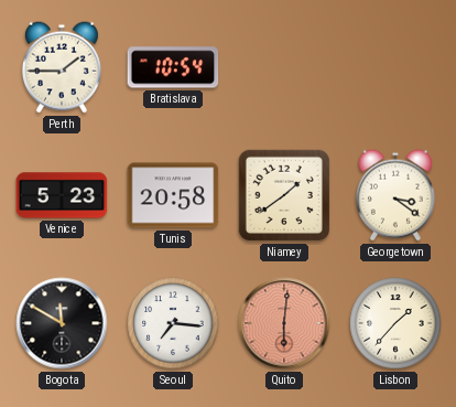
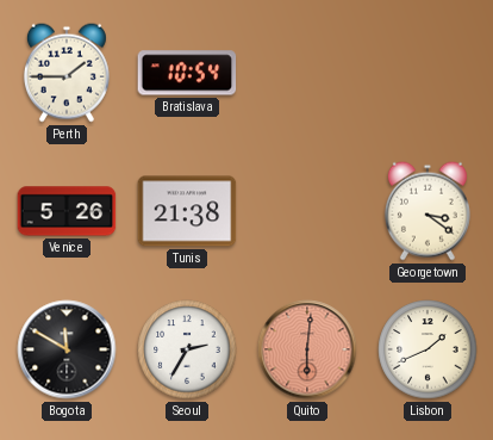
Venice: 5:23 -> 5:26
Tunis: 20:58 -> 21:38
Niamey: 1:39 -> none
Seoul: 7:16 -> 2:35
Lisbon: 1:37 -> 1:41
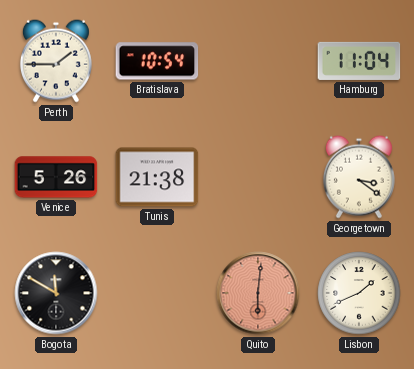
Hamburg: none -> 11:04
Seoul: 2:35 -> none
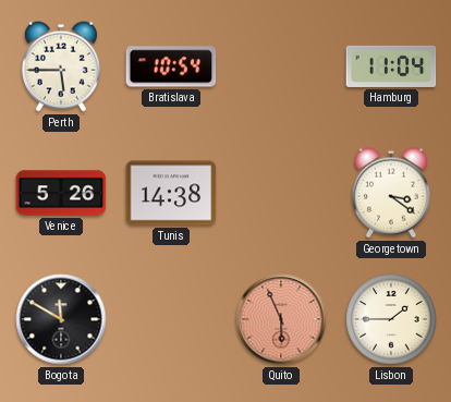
Perth: 1:45 -> 5:45
Tunis: 21:38 -> 14:38
Quito: 6:01 -> 5:56
Lisbon: 1:41 -> 1:45
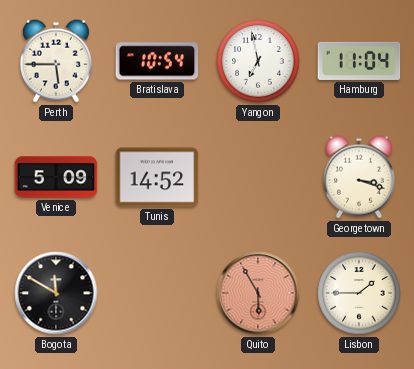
Yangon: none -> 6:58
Venice: 5:26 -> 5:09
Tunis: 14:38 -> 14:52
Georgetown: 3:21 -> 3:18
Quito: 5:56 -> 5:55
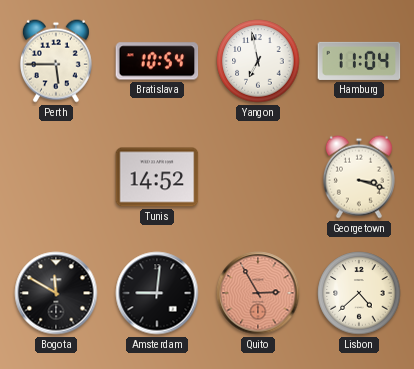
Venice: 5:09 -> none
Amsterdam: none -> 9:01
Quito: 5:55 -> 2:55
Lisbon: 1:45 -> 4:38
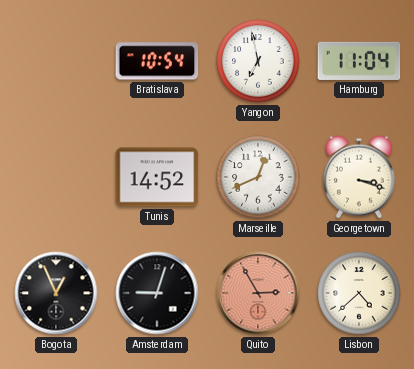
Perth: 5:45 -> none
Marseille: none -> 12:41
Bogota: 11:50 -> 12:56
Amsterdam: 9:01 -> 9:03
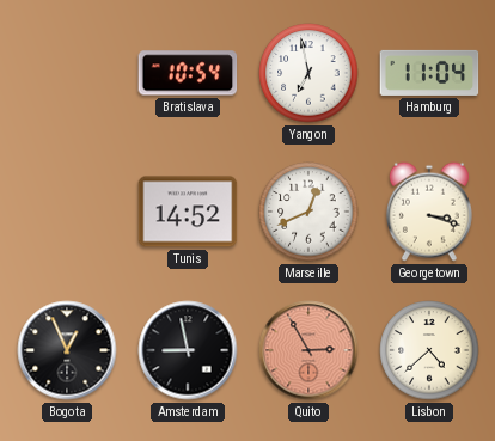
Amsterdam: 9:03 -> 8:58
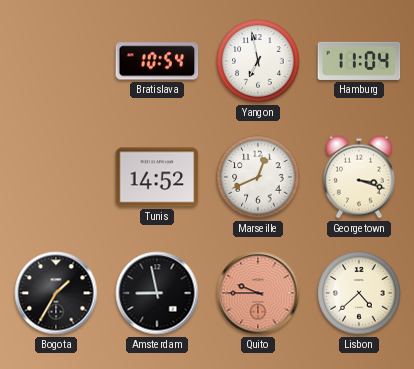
Bogota: 12:56 -> 1:35
Quito: 2:55 -> 9:45
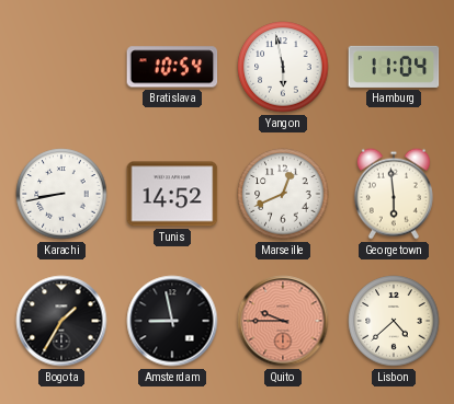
Yangon: 6:58 -> 5:58
Karachi: none -> 8:43
Georgetown: 3:18 -> 5:59
